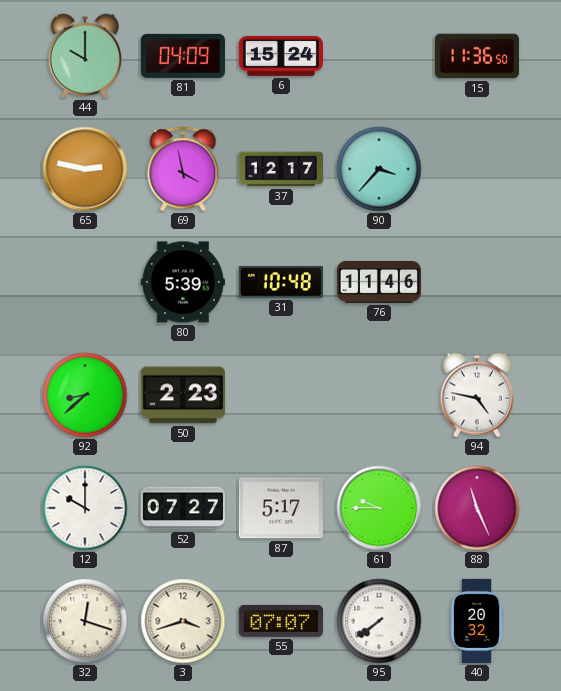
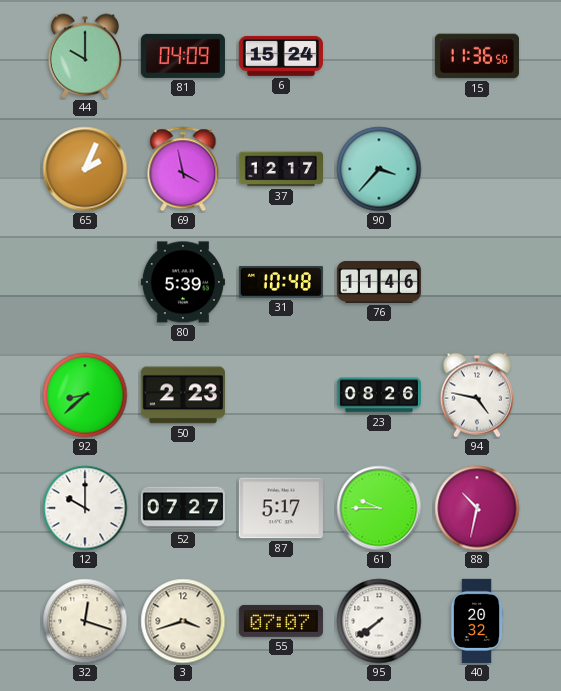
65: 2:47 -> 2:04
23: none -> 08:26
88: 11:26 -> 10:32
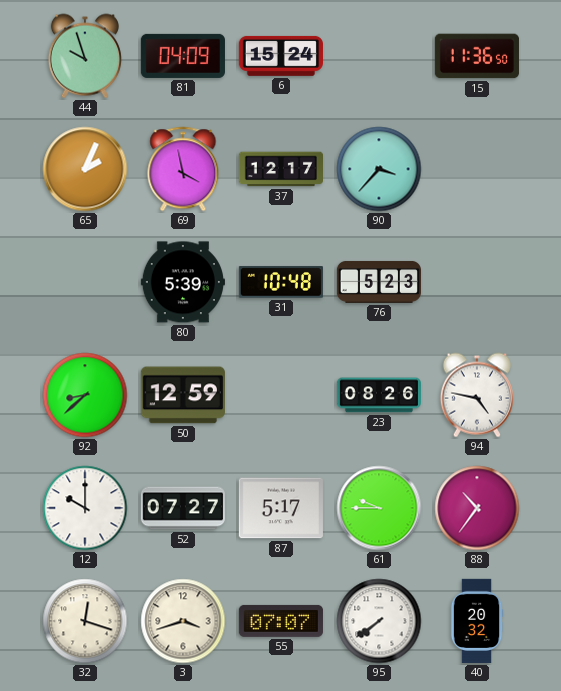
44: 10:00 -> 9:57
76: 11:46 -> 5:23
50: 2:23 -> 12:59
88: 10:32 -> 10:36
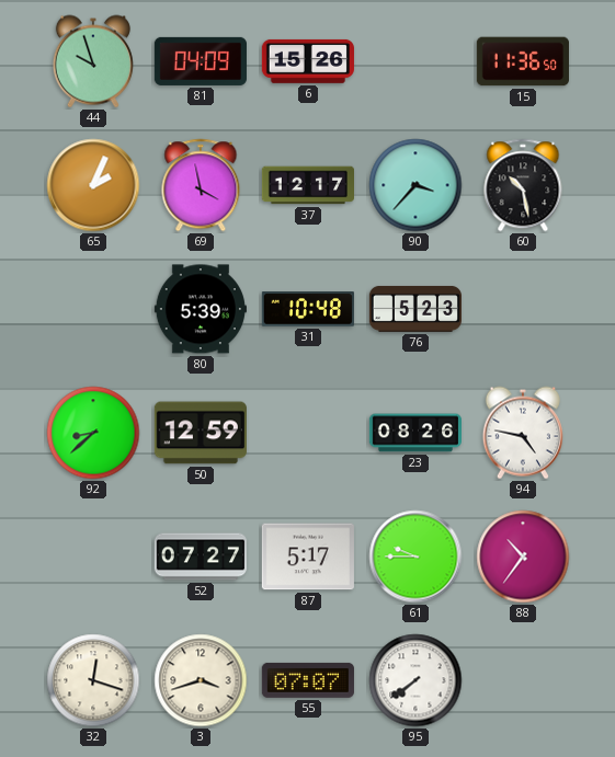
6: 15:24 -> 15:26
60: none -> 10:28
12: 10:00 -> none
40: 20:32 -> none
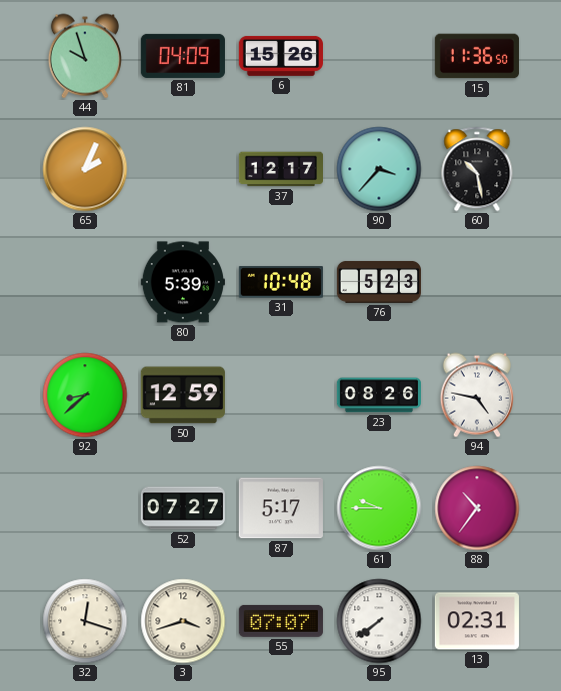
69: 3:58 -> none
13: none -> 02:31
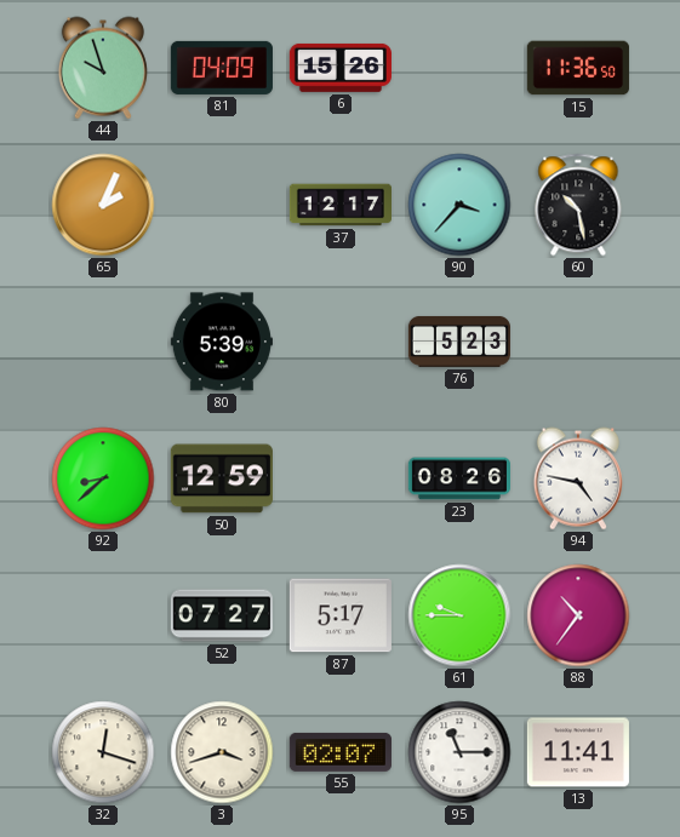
31: 10:48 -> none
55: 07:07 -> 02:07
95: 7:39 -> 11:15
13: 02:31 -> 11:41
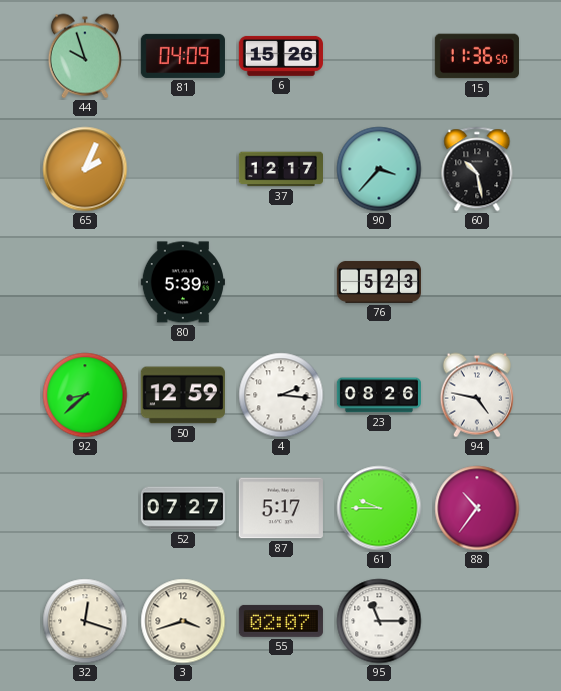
4: none -> 2:16
13: 11:41 -> none
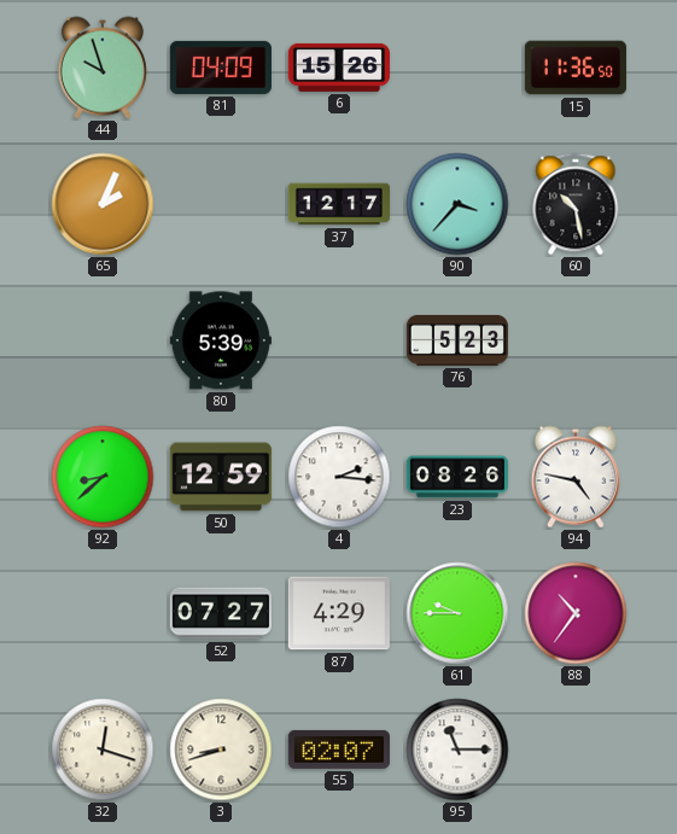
87: 5:17 -> 4:29
3: 3:42 -> 8:42
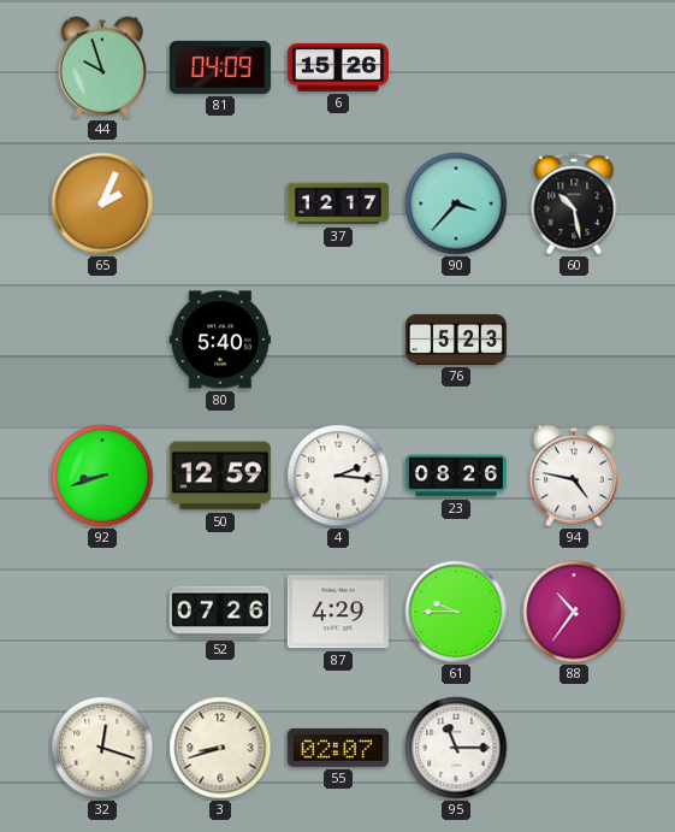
15: 11:36 -> none
80: 5:39 -> 5:40
92: 8:38 -> 8:42
52: 07:27 -> 07:26
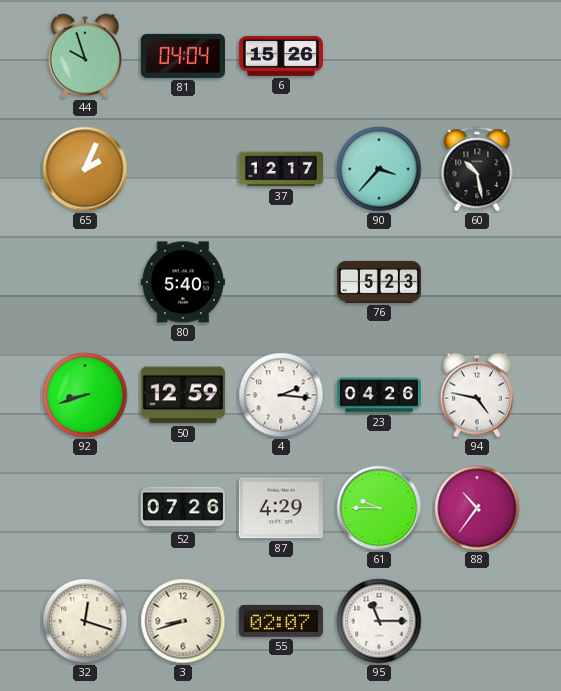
81: 04:09 -> 04:04
23: 08:26 -> 04:26
